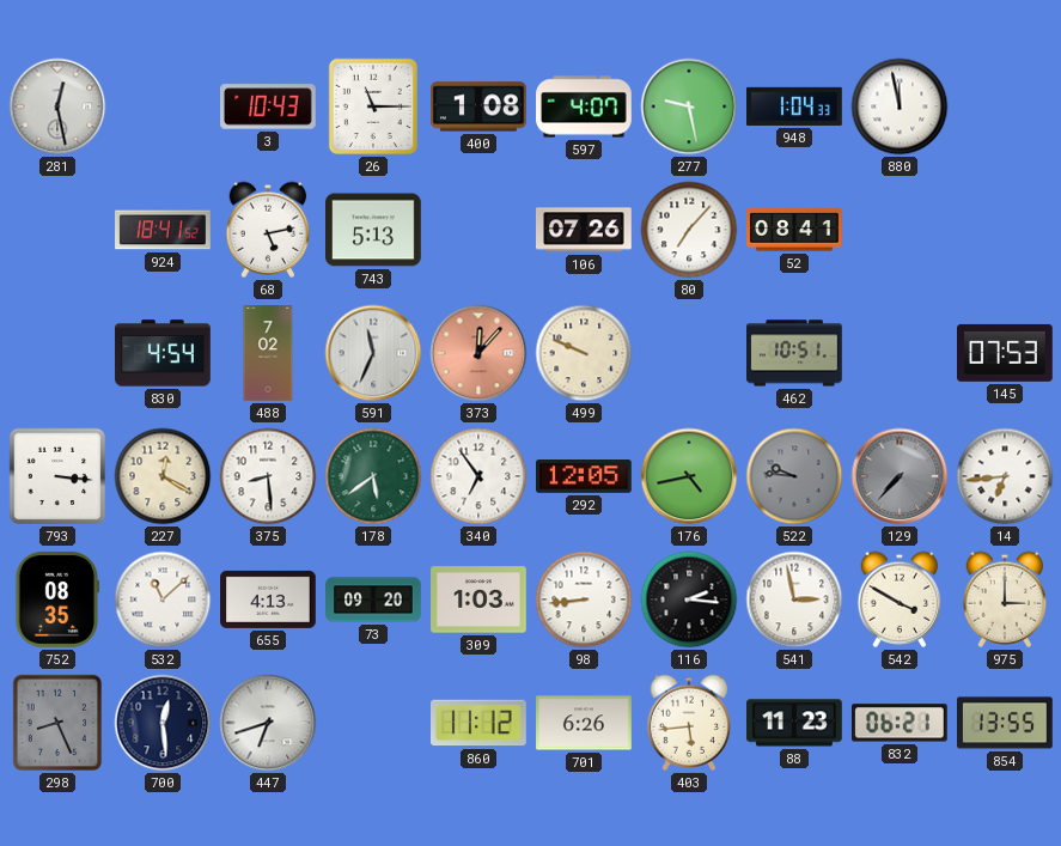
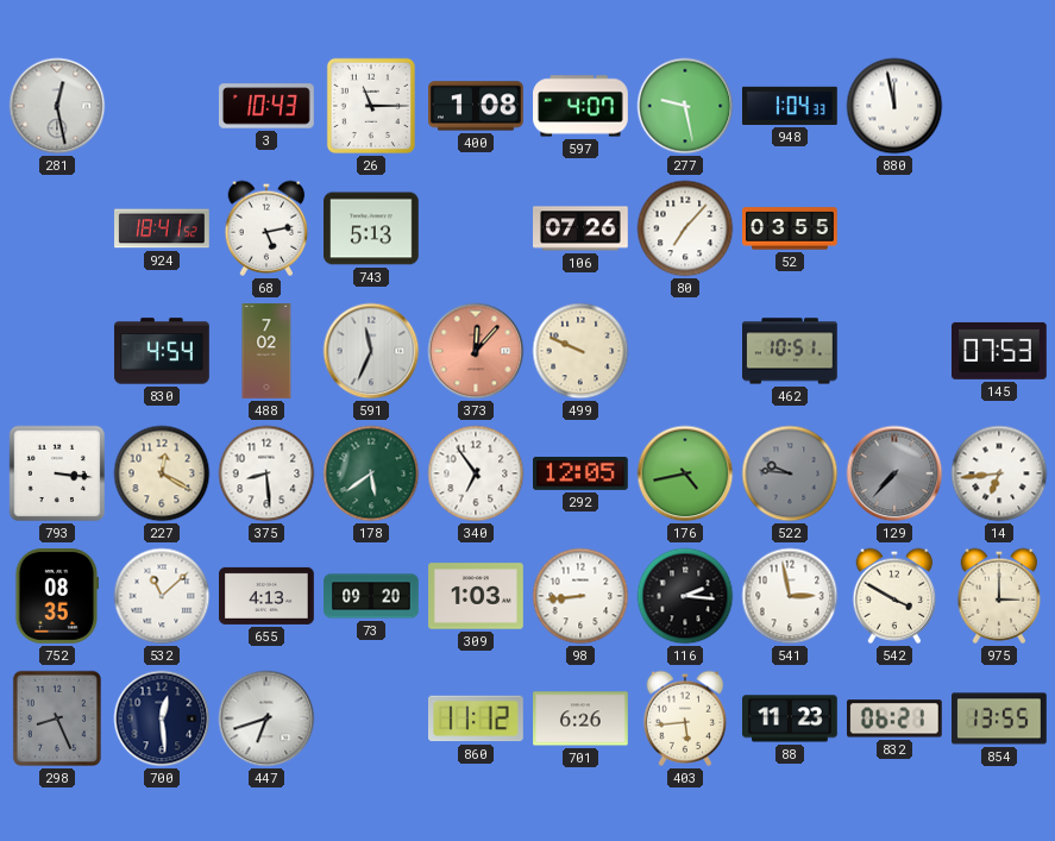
52: 08:41 -> 03:55
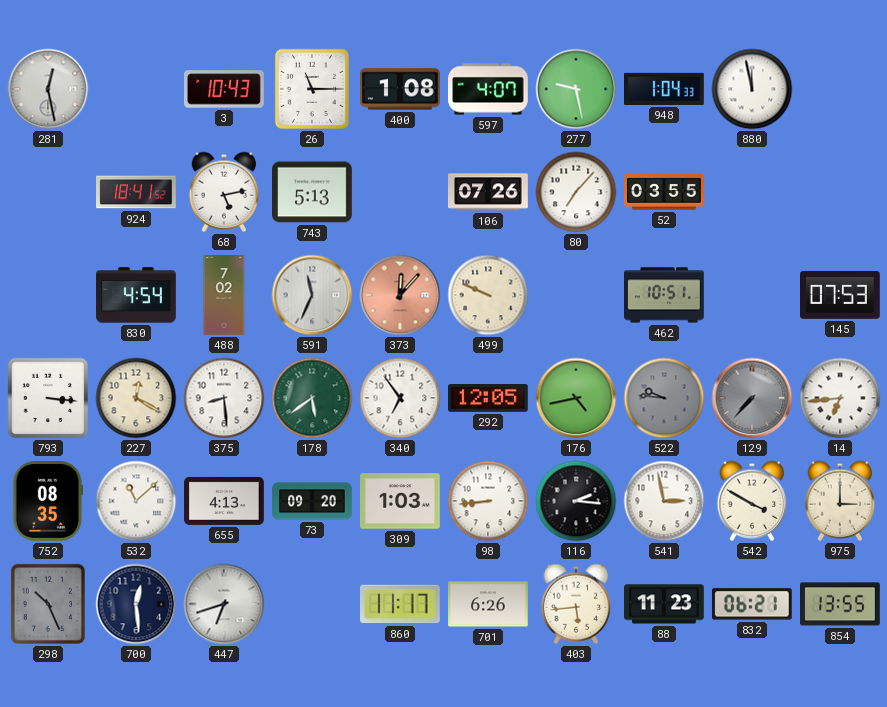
298: 8:26 -> 10:26
860: 11:12 -> 11:17
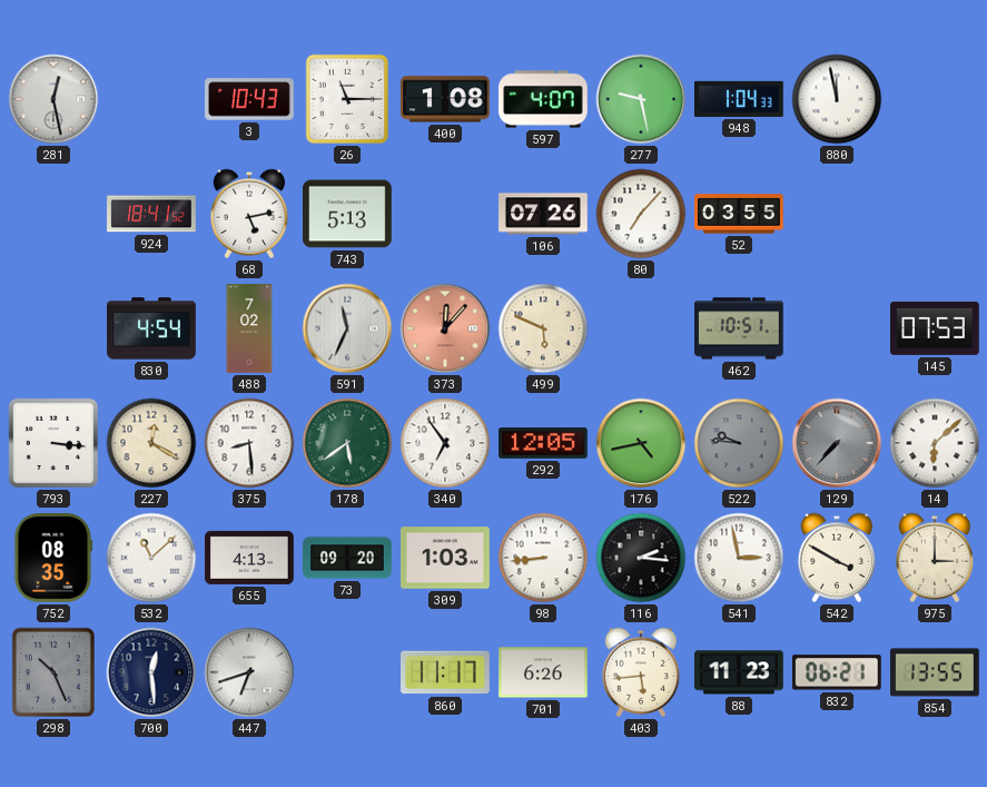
499: 9:49 -> 5:49
14: 6:44 -> 6:08
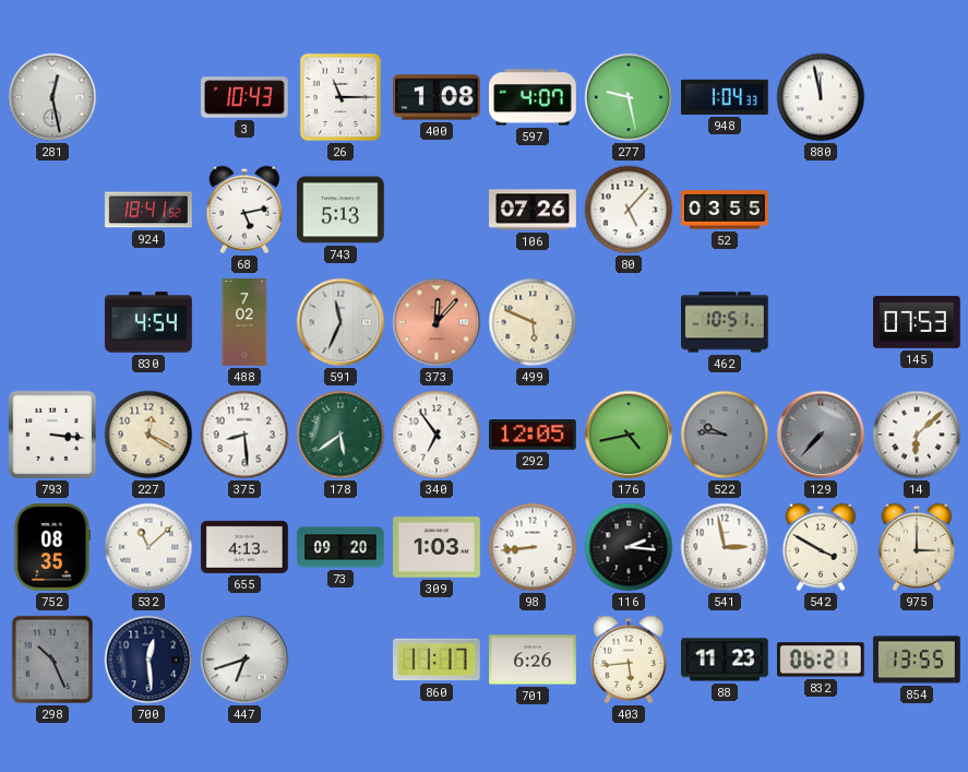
80: 7:07 -> 5:07
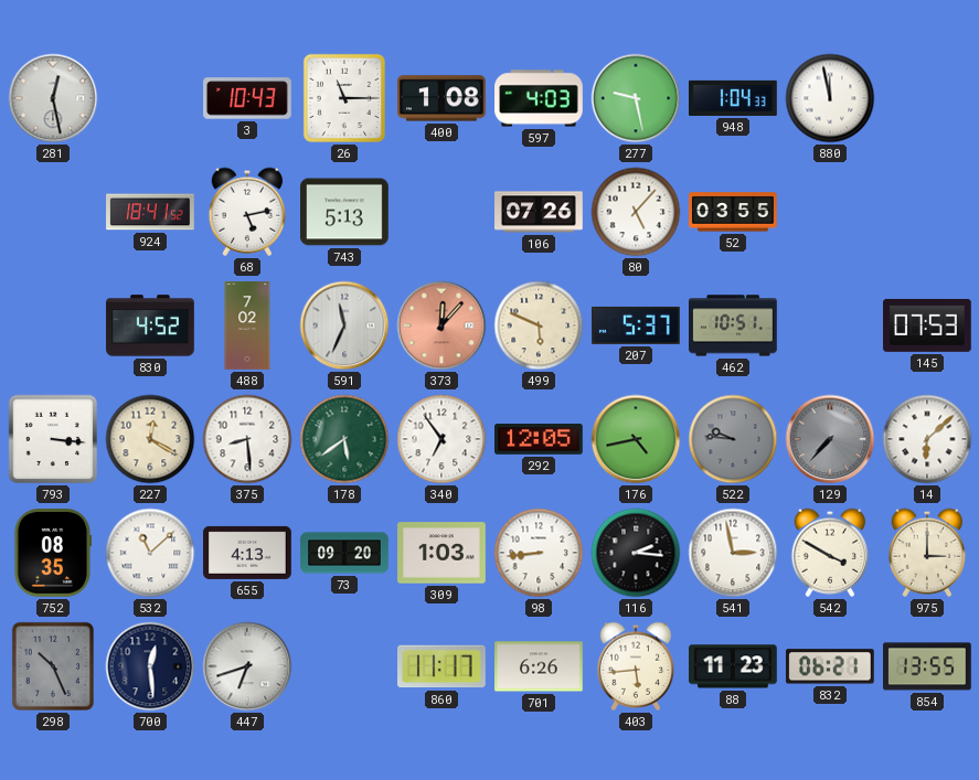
597: 4:07 -> 4:03
830: 4:54 -> 4:52
207: none -> 5:37
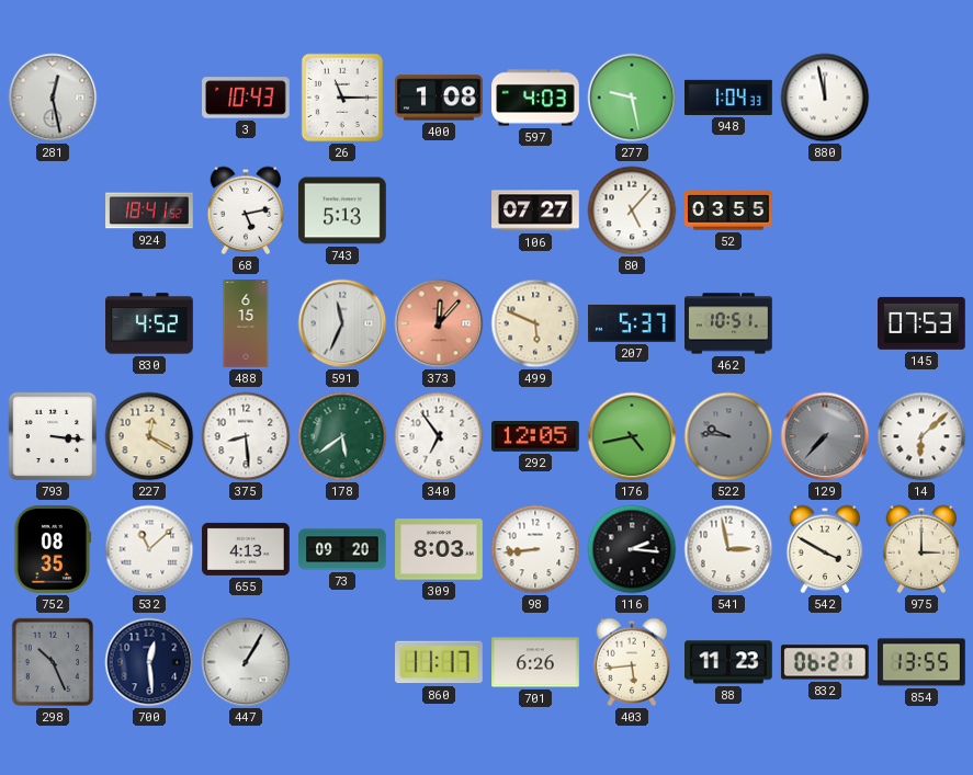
106: 07:26 -> 07:27
488: 7:02 -> 6:15
309: 1:03 -> 8:03
447: 6:42 -> 1:05
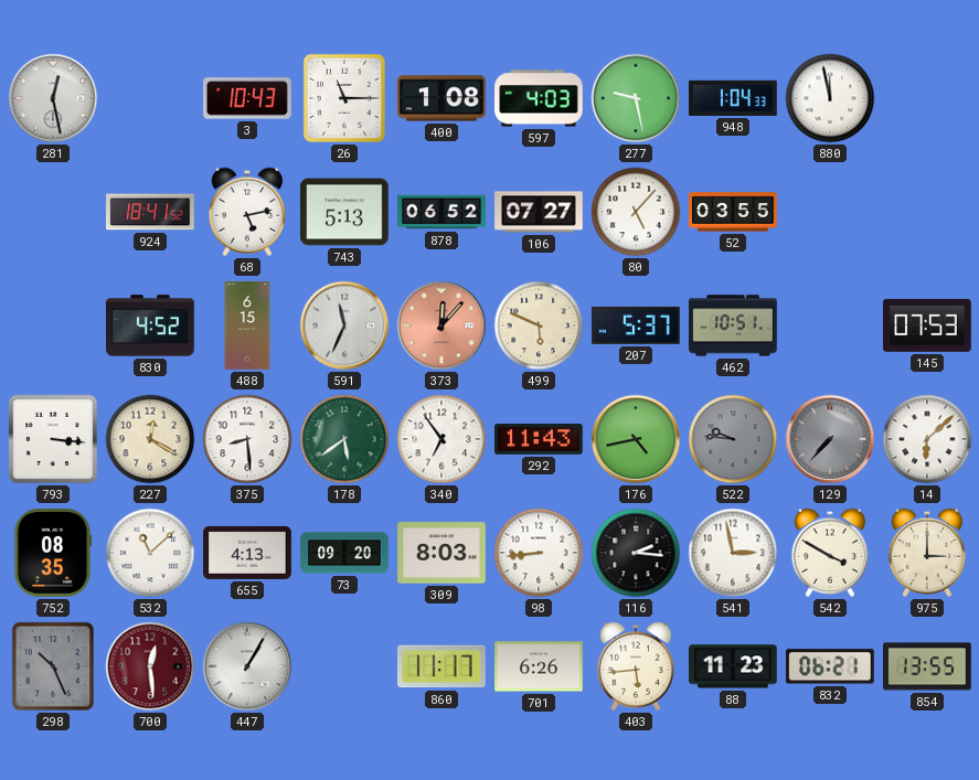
878: none -> 06:52
292: 12:05 -> 11:43
700 dial: navy -> burgundy
